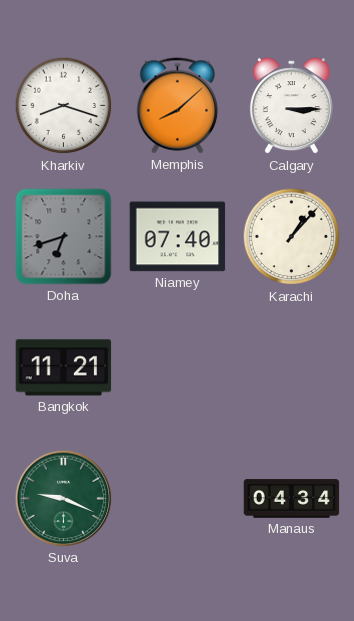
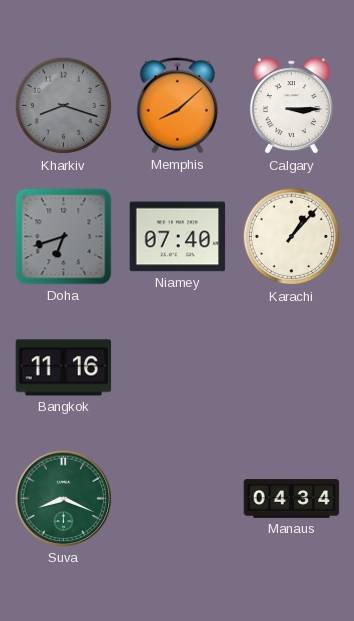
Kharkiv dial: white -> grey
Bangkok: 11:21 -> 11:16
Suva: 9:19 -> 8:19
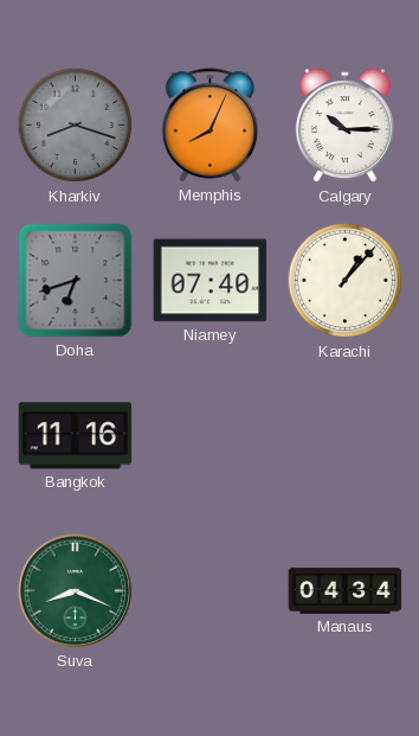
Memphis: 8:08 -> 8:04
Calgary: 3:15 -> 10:15
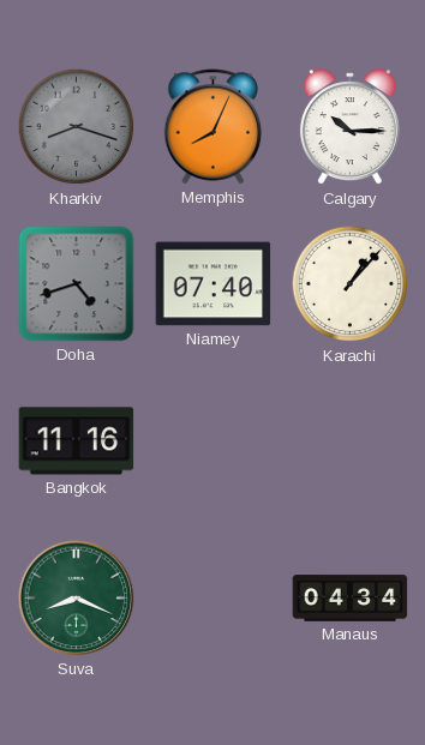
Doha: 6:42 -> 4:42
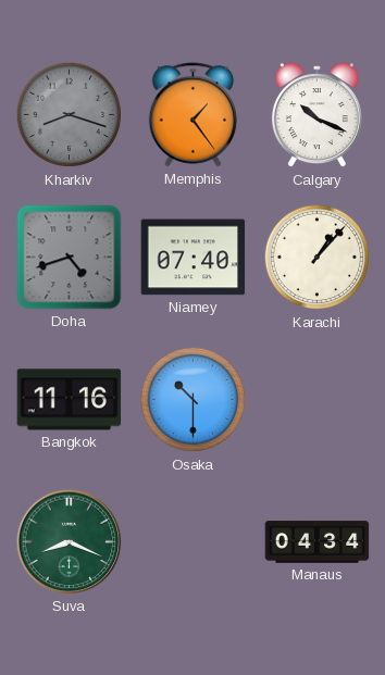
Memphis: 8:04 -> 1:24
Calgary: 10:15 -> 10:19
Osaka: none -> 10:30
